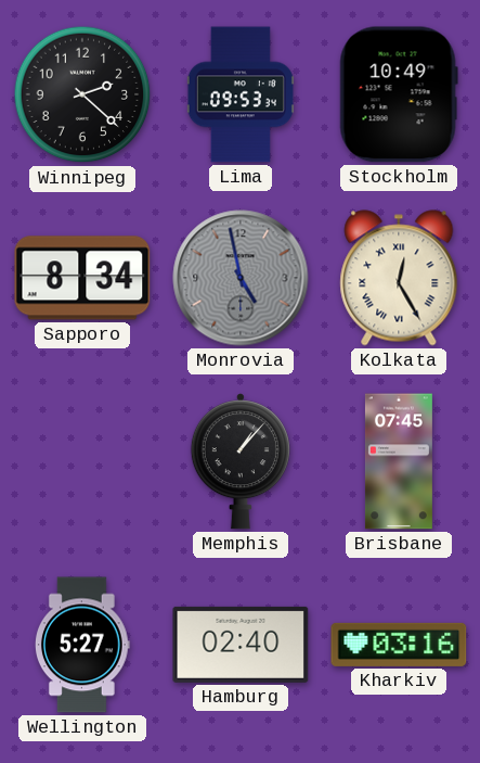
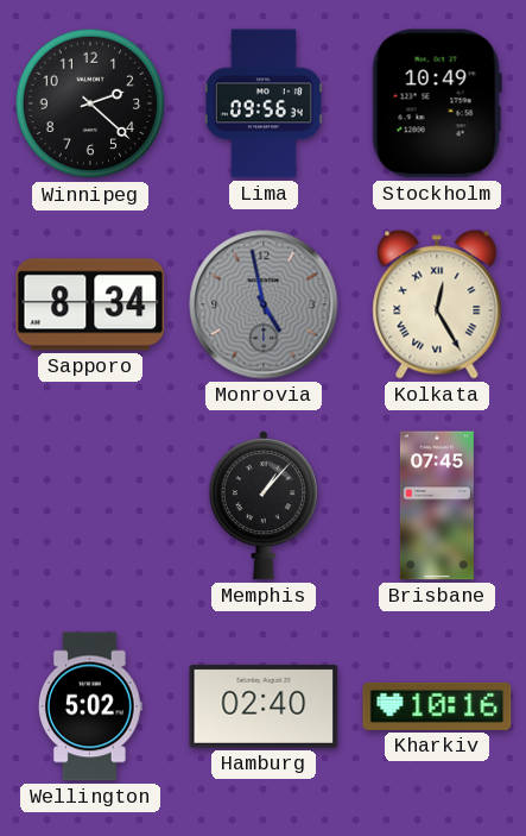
Lima: 09:53 -> 09:56
Wellington: 5:27 -> 5:02
Kharkiv: 03:16 -> 10:16
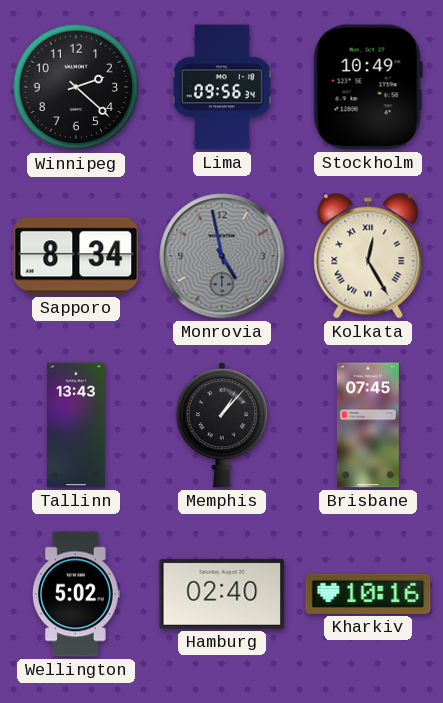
Tallinn: none -> 13:43
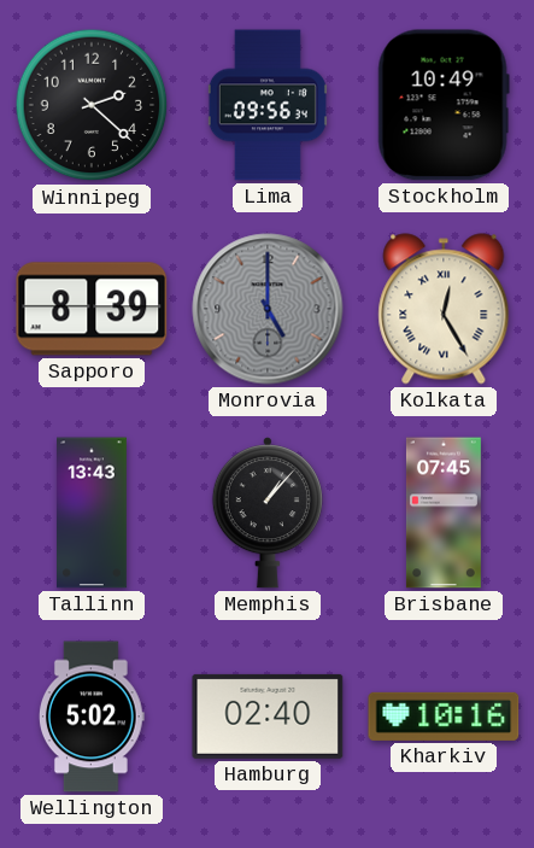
Sapporo: 8:34 -> 8:39
Monrovia: 4:58 -> 5:00
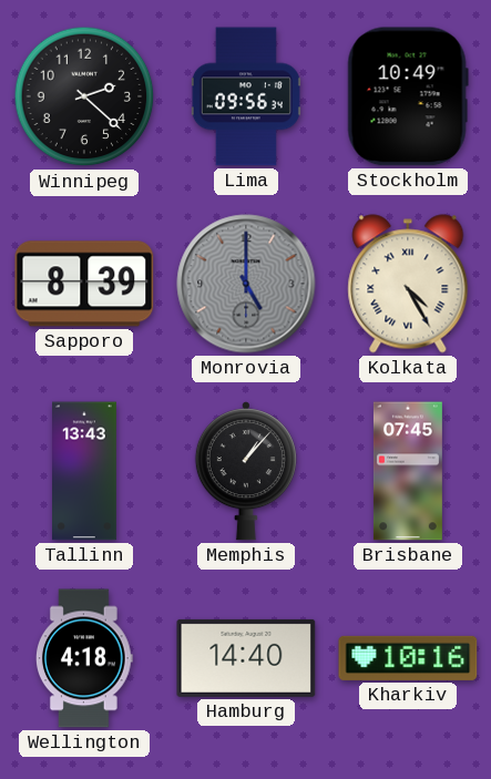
Kolkata: 12:25 -> 4:25
Wellington: 5:02 -> 4:18
Hamburg: 02:40 -> 14:40
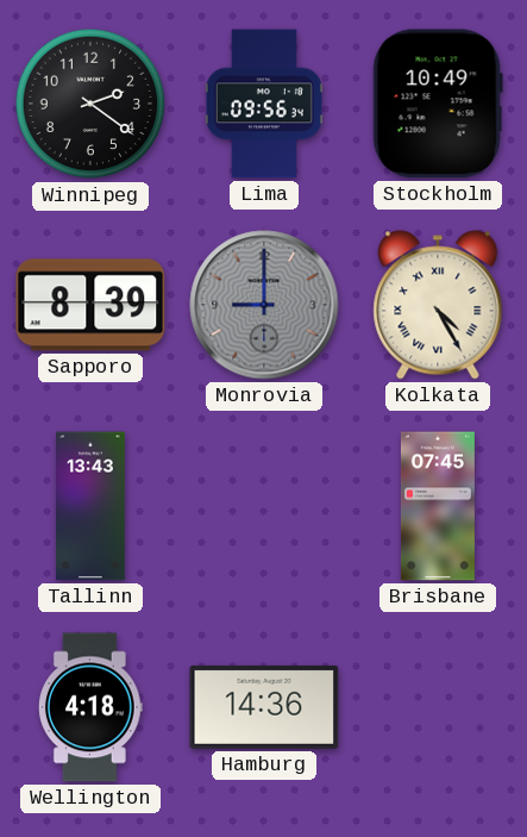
Winnipeg: 2:22 -> 2:21
Monrovia: 5:00 -> 9:00
Memphis: 1:07 -> none
Hamburg: 14:40 -> 14:36
Kharkiv: 10:16 -> none
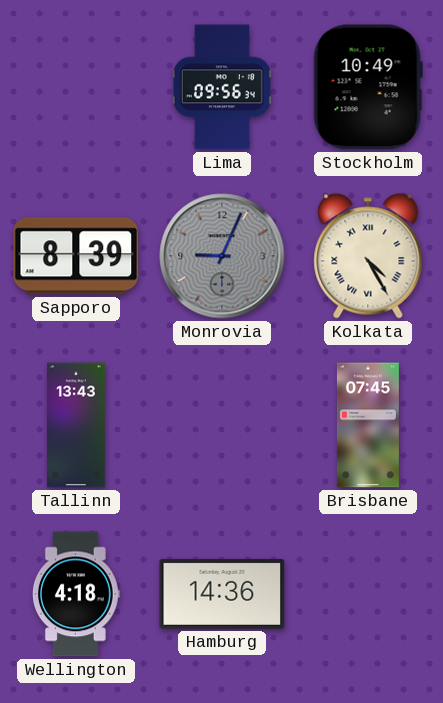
Winnipeg: 2:21 -> none
Monrovia: 9:00 -> 9:04
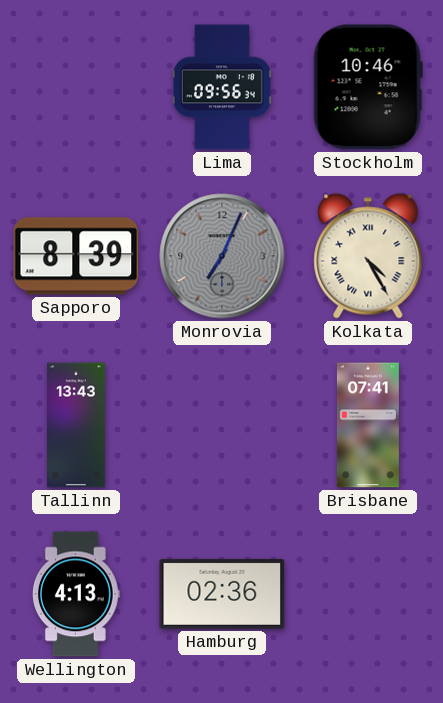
Stockholm: 10:49 -> 10:46
Monrovia: 9:04 -> 7:04
Brisbane: 07:45 -> 07:41
Wellington: 4:18 -> 4:13
Hamburg: 14:36 -> 02:36
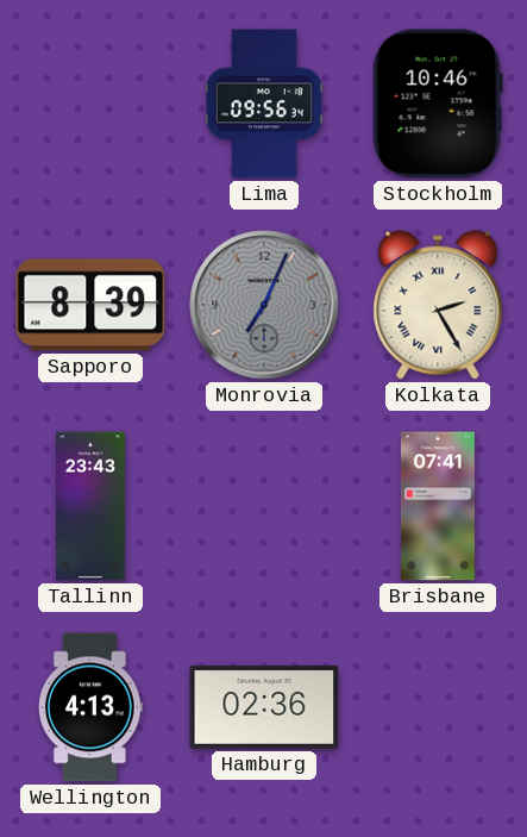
Kolkata: 4:25 -> 2:25
Tallinn: 13:43 -> 23:43
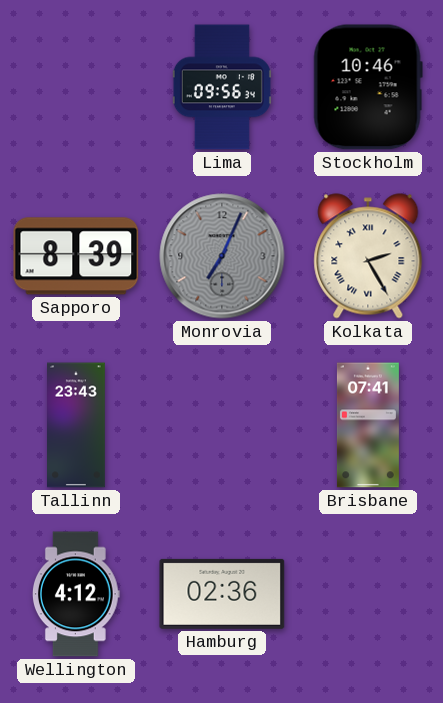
Wellington: 4:13 -> 4:12
